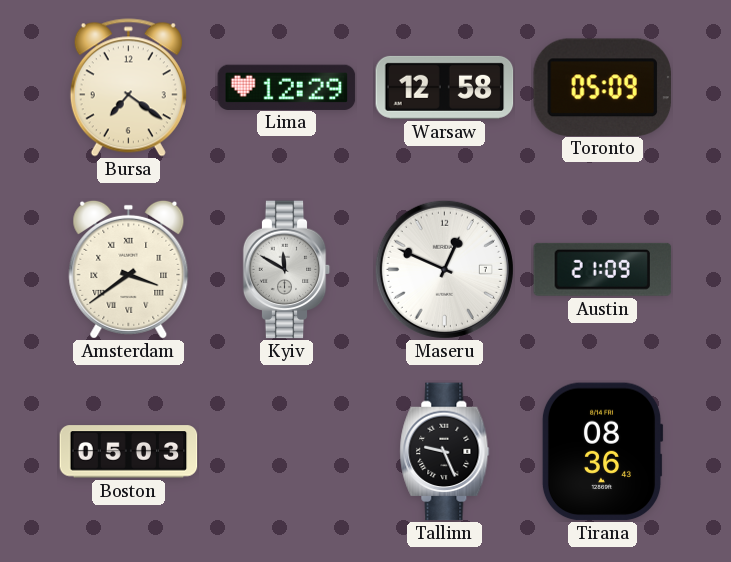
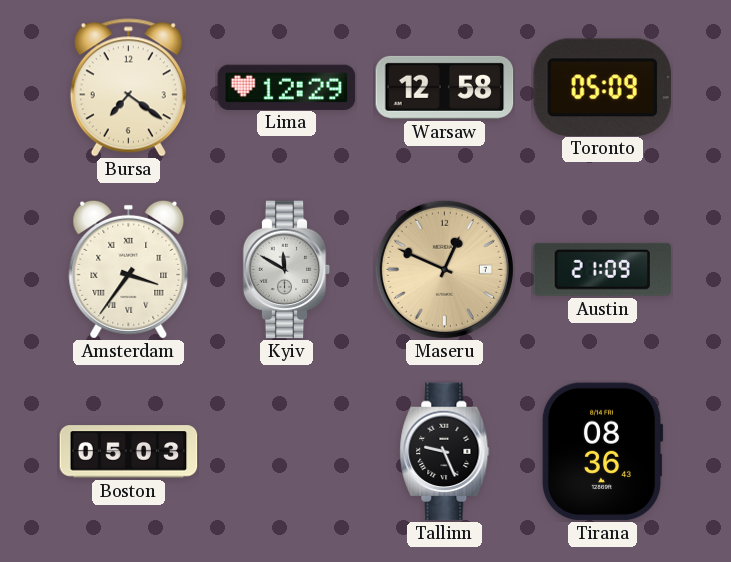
Amsterdam: 3:39 -> 3:36
Maseru dial: white -> champagne
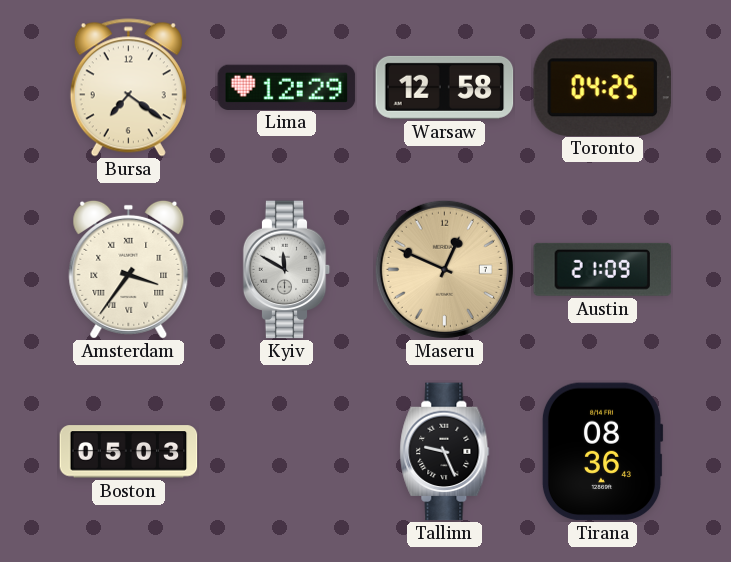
Toronto: 05:09 -> 04:25
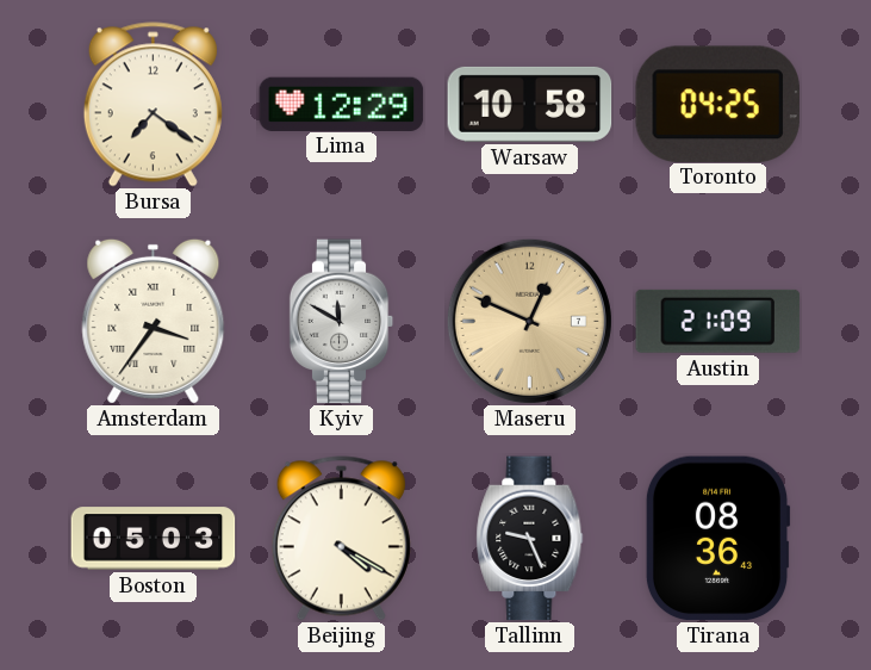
Warsaw: 12:58 -> 10:58
Beijing: none -> 4:20
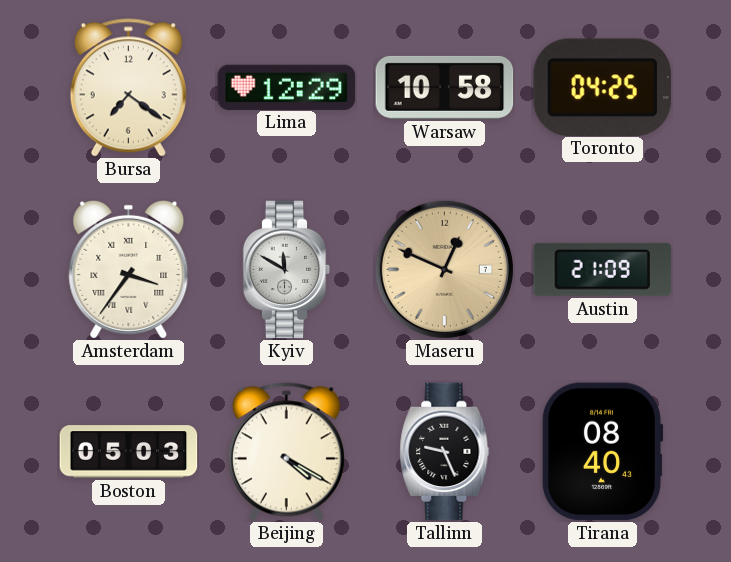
Tirana: 08:36 -> 08:40
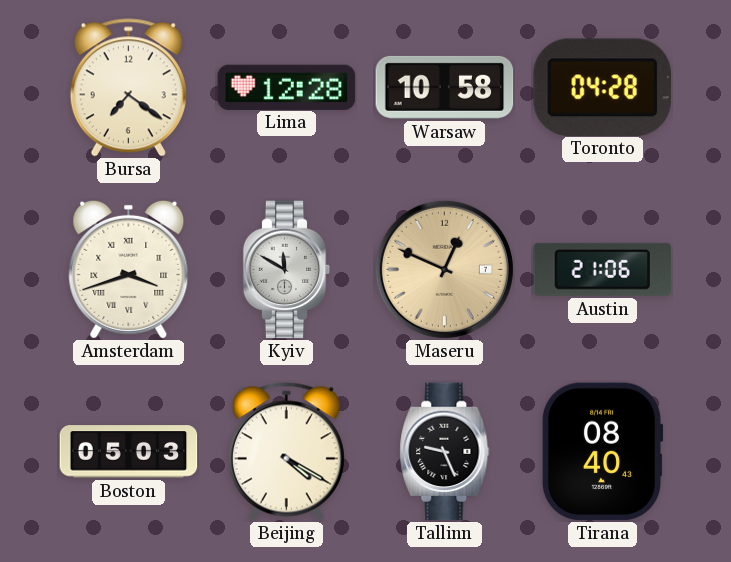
Lima: 12:29 -> 12:28
Toronto: 04:25 -> 04:28
Amsterdam: 3:36 -> 3:42
Austin: 21:09 -> 21:06
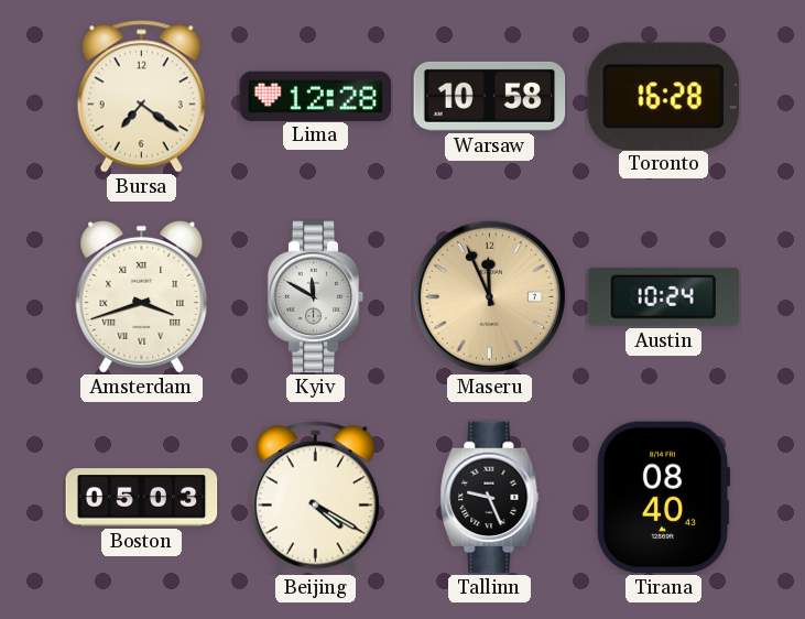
Toronto: 04:28 -> 16:28
Maseru: 12:49 -> 11:56
Austin: 21:06 -> 10:24
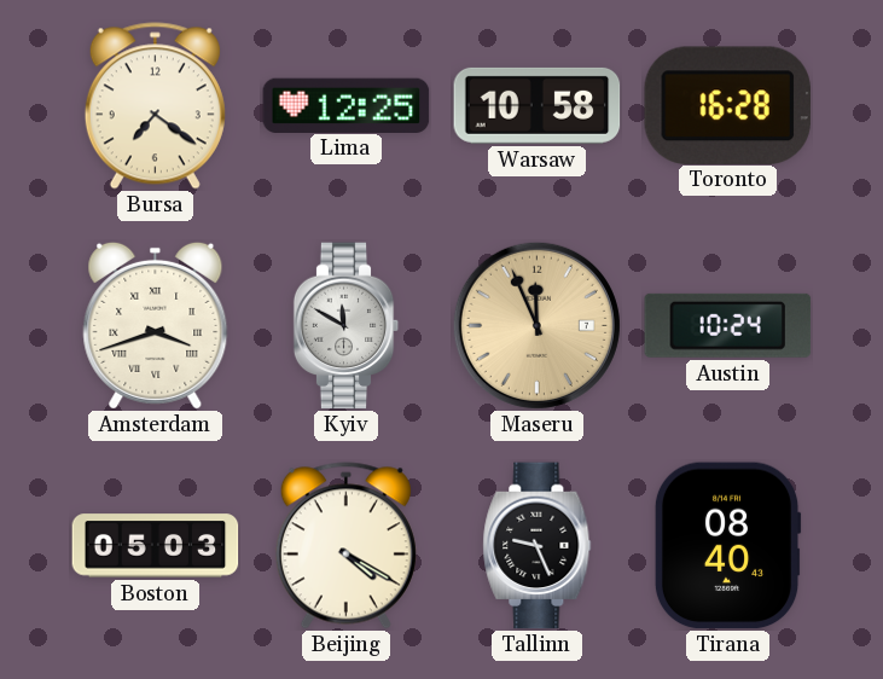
Lima: 12:28 -> 12:25
